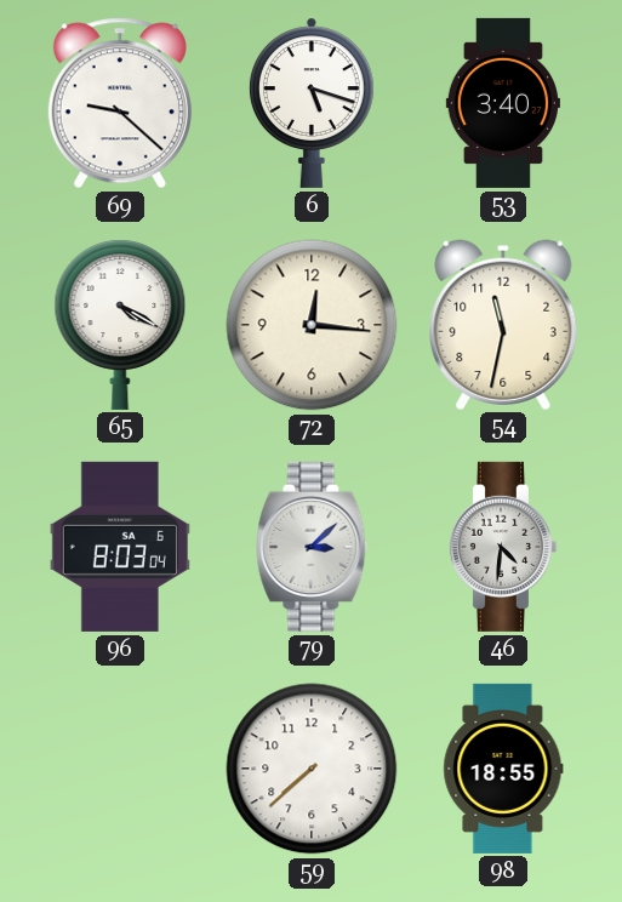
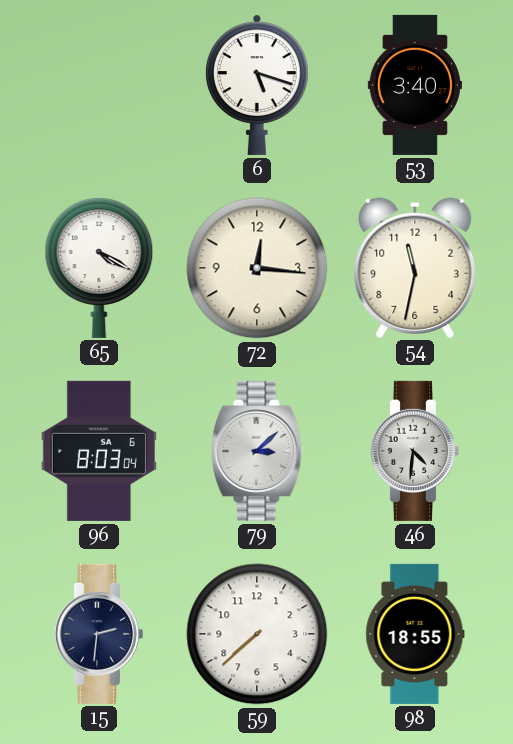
69: 9:22 -> none
15: none -> 2:31
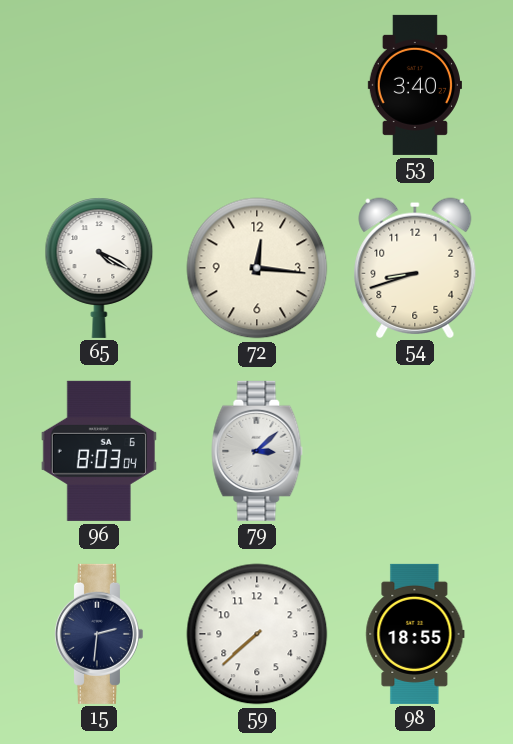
6: 5:18 -> none
54: 11:32 -> 8:42
46: 4:31 -> none
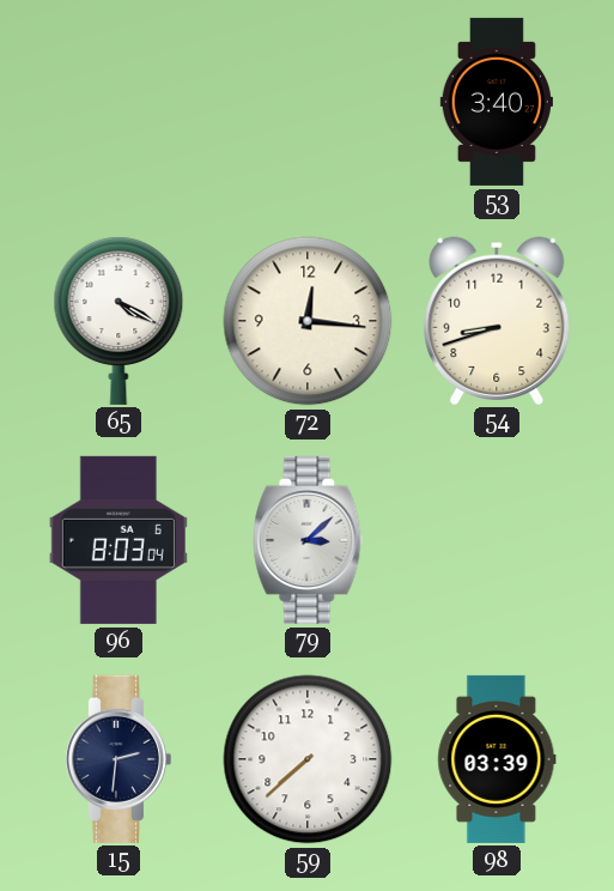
98: 18:55 -> 03:39
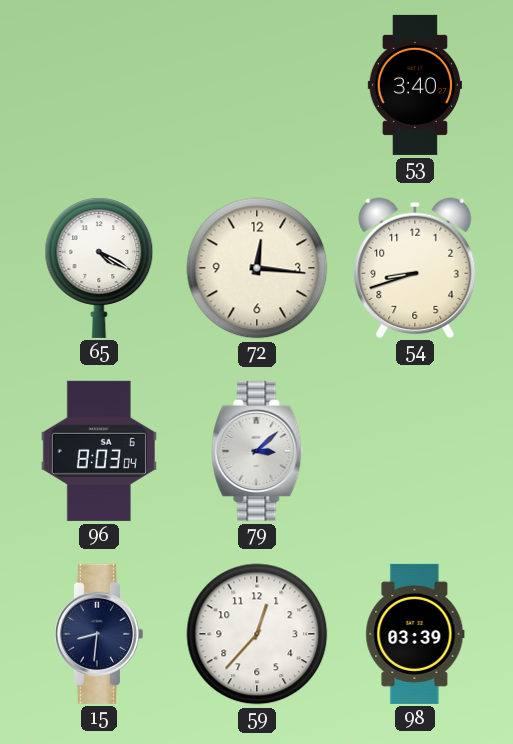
15: 2:31 -> 8:31
59: 7:38 -> 12:37
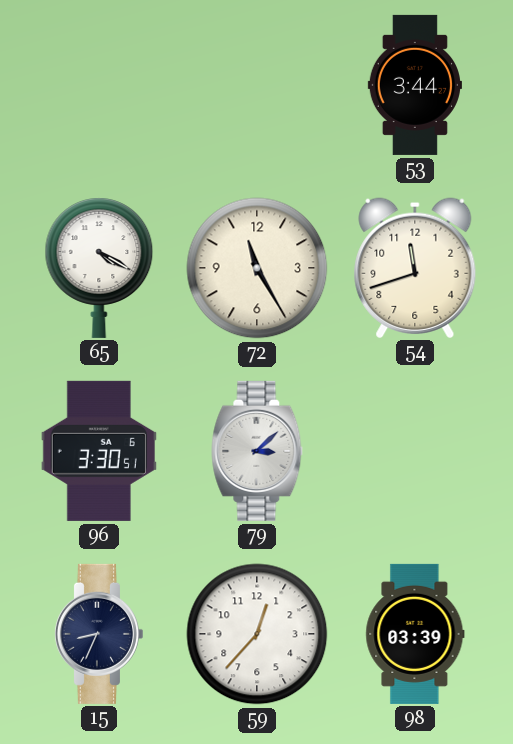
53: 3:40 -> 3:44
72: 12:16 -> 11:25
54: 8:42 -> 11:42
96: 8:03 -> 3:30
15: 8:31 -> 8:34
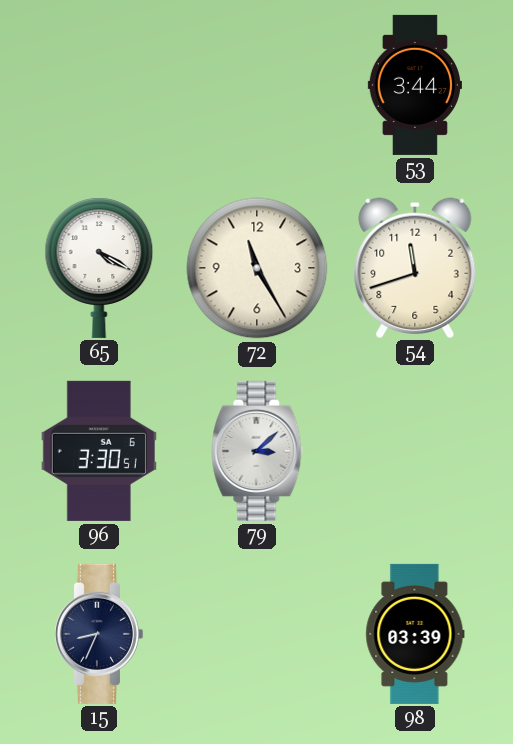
59: 12:37 -> none
